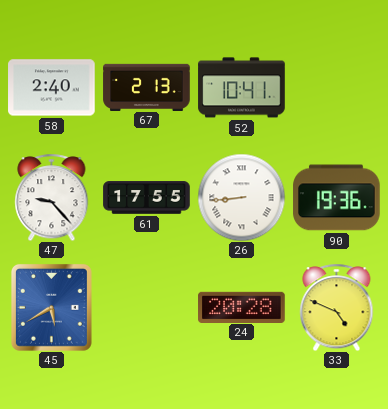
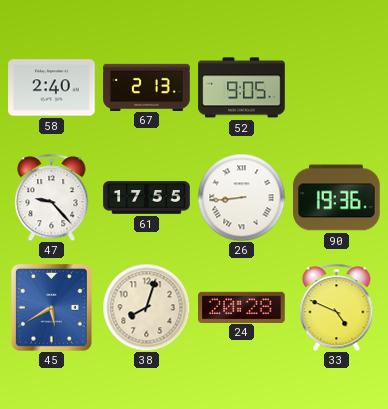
52: 10:41 -> 9:05
38: none -> 8:03
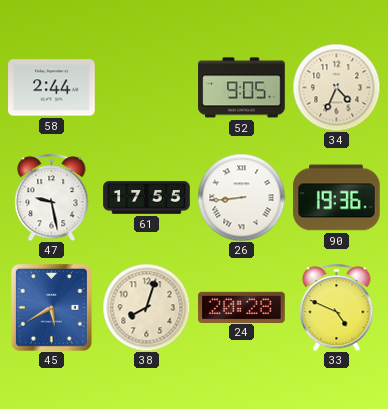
58: 2:40 -> 2:44
67: 2:13 -> none
34: none -> 4:34
47: 9:23 -> 9:28
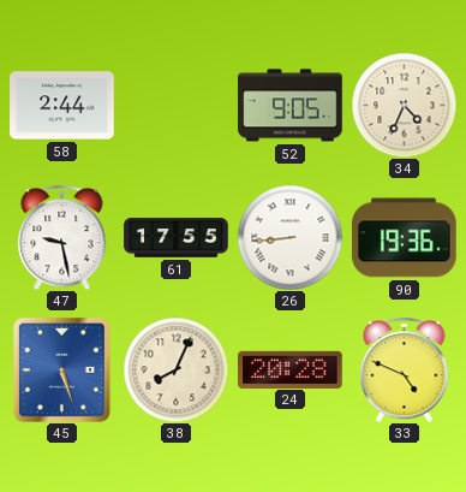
45: 5:40 -> 5:27
38: 8:03 -> 8:04
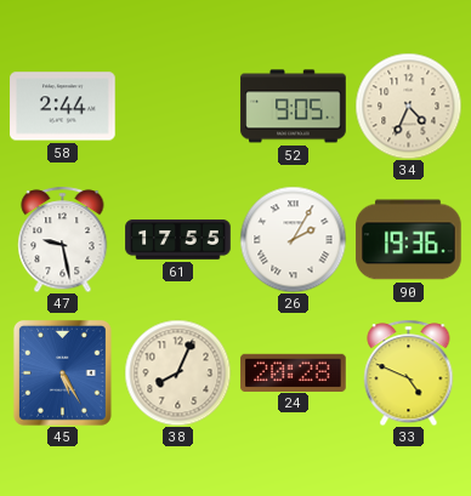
26: 8:44 -> 2:05
45: 5:27 -> 5:25
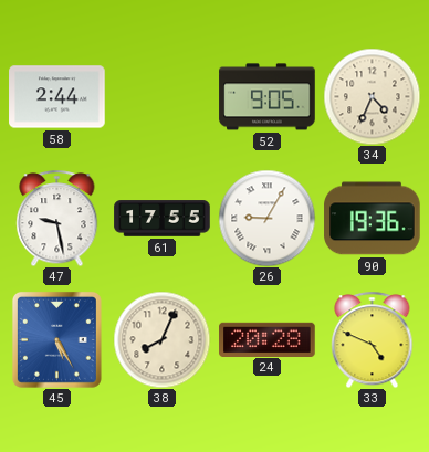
26: 2:05 -> 9:05
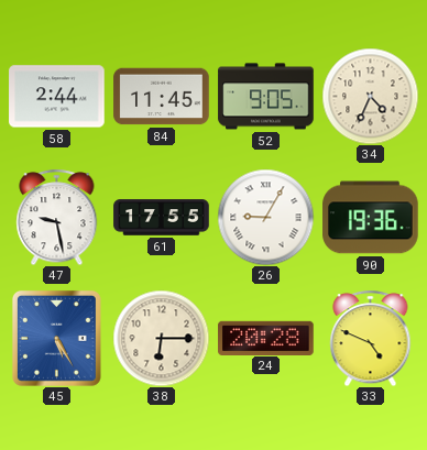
84: none -> 11:45
38: 8:04 -> 6:15
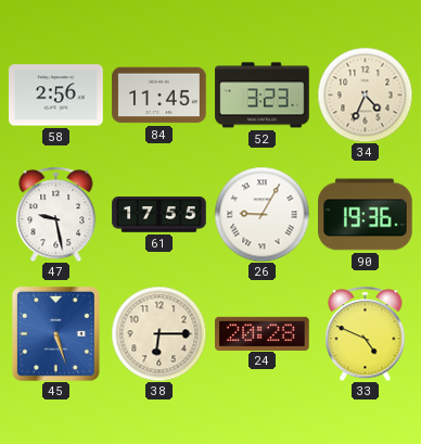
58: 2:44 -> 2:56
52: 9:05 -> 3:23
45: 5:25 -> 5:27
